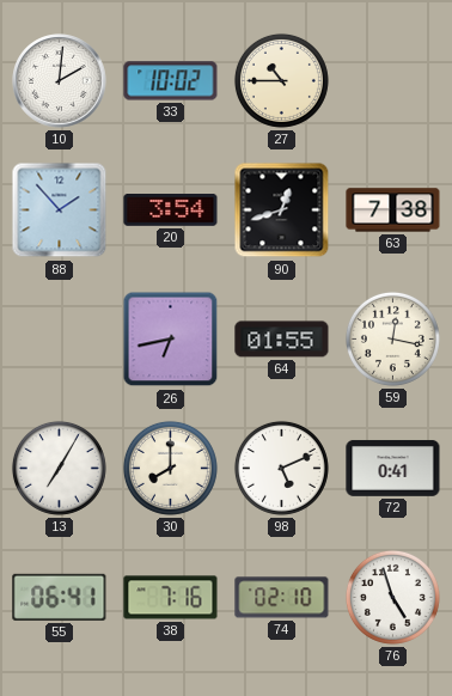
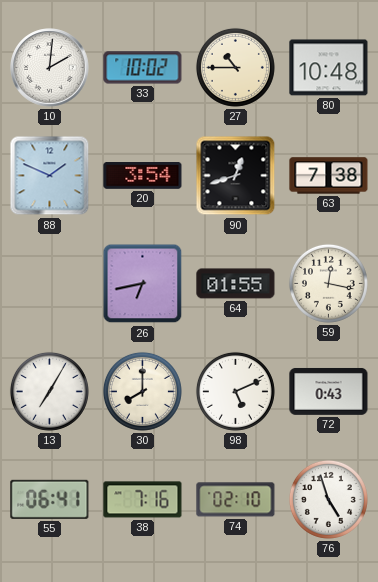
80: none -> 10:48
88: 1:53 -> 1:49
72: 0:41 -> 0:43
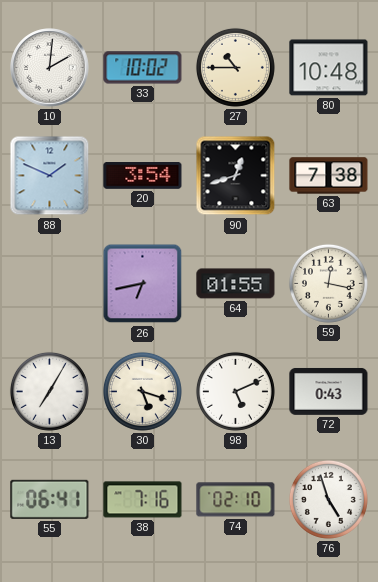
30: 8:00 -> 5:18
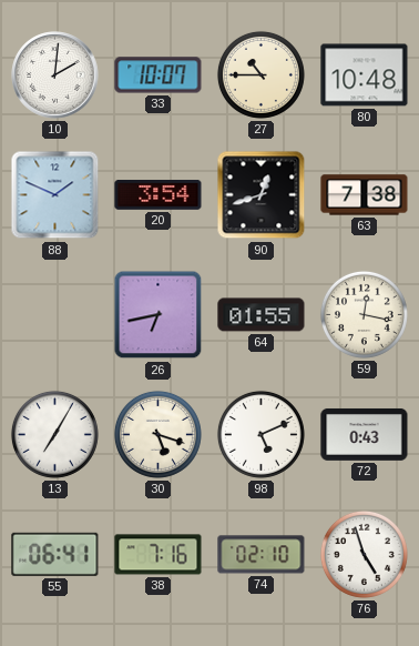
33: 10:02 -> 10:07
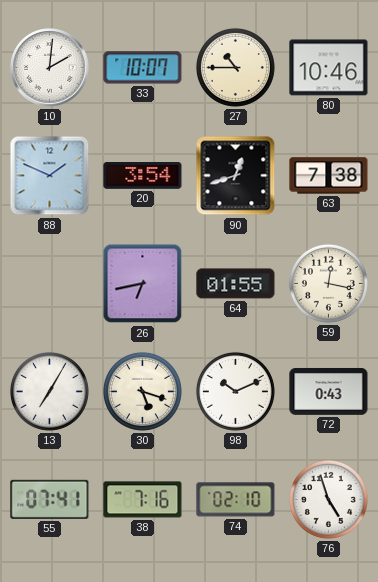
80: 10:48 -> 10:46
98: 5:11 -> 10:11
55: 06:41 -> 07:41
